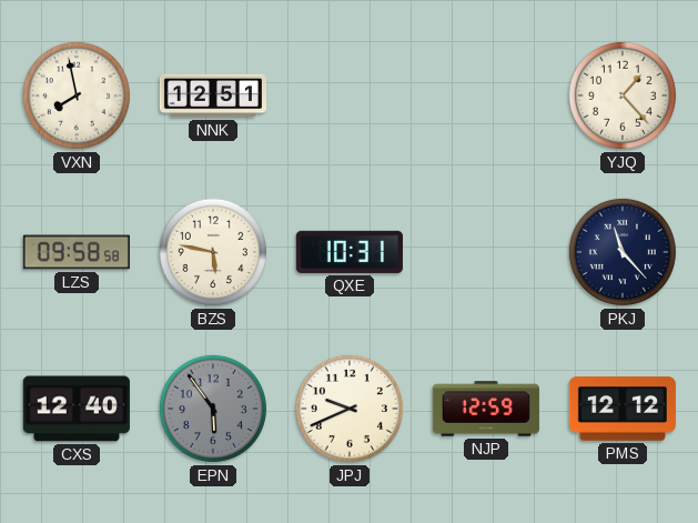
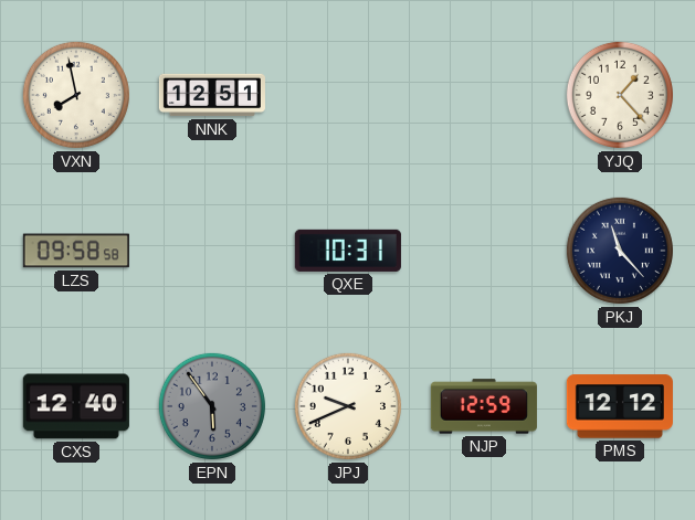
BZS: 5:47 -> none
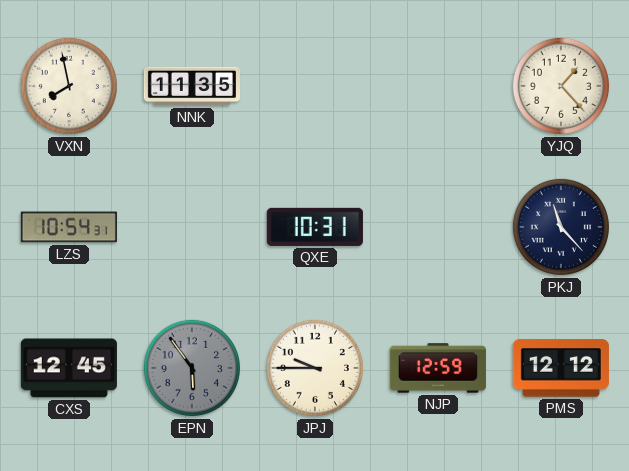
NNK: 12:51 -> 11:35
LZS: 09:58 -> 10:54
CXS: 12:40 -> 12:45
JPJ: 9:41 -> 9:45
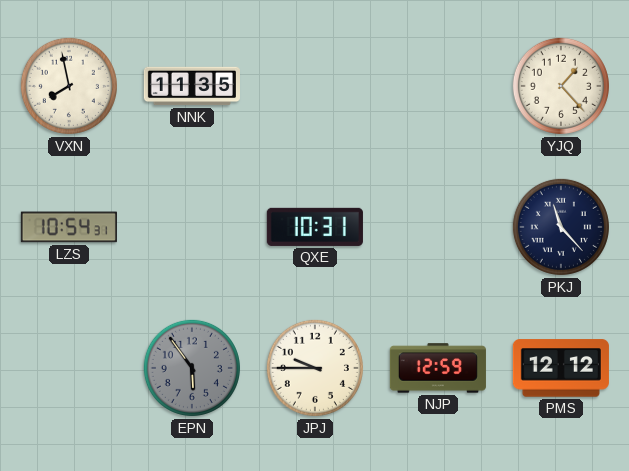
CXS: 12:45 -> none
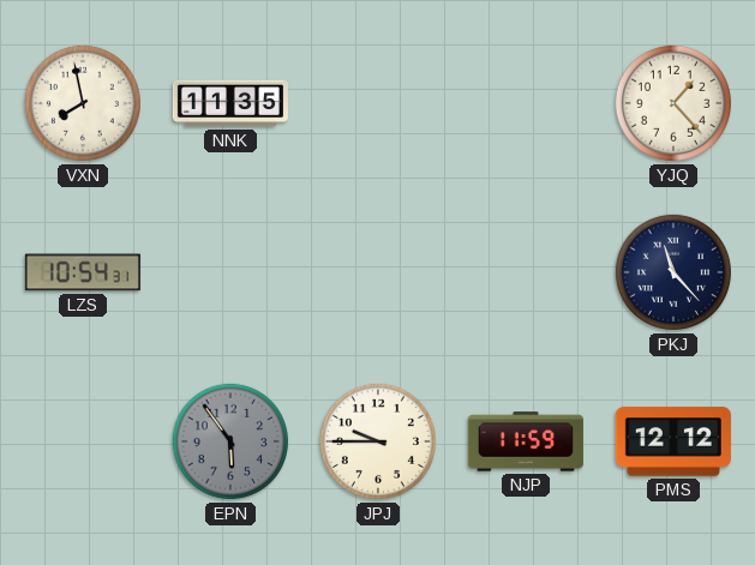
QXE: 10:31 -> none
NJP: 12:59 -> 11:59
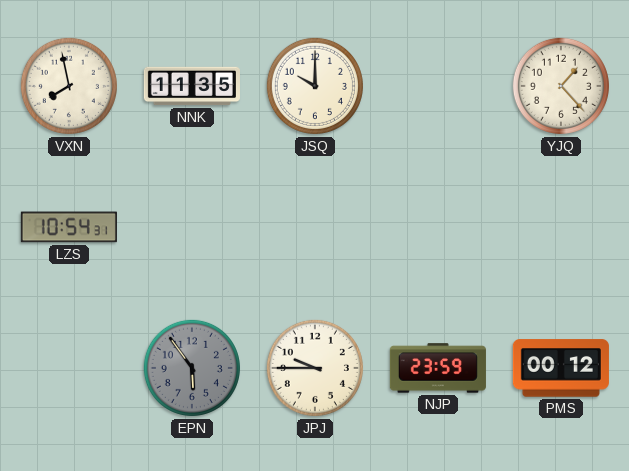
JSQ: none -> 10:00
PKJ: 11:23 -> none
NJP: 11:59 -> 23:59
PMS: 12:12 -> 00:12
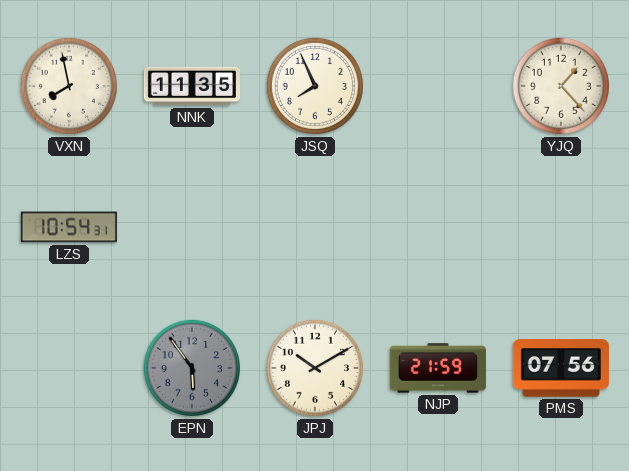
JSQ: 10:00 -> 7:56
JPJ: 9:45 -> 10:10
NJP: 23:59 -> 21:59
PMS: 00:12 -> 07:56
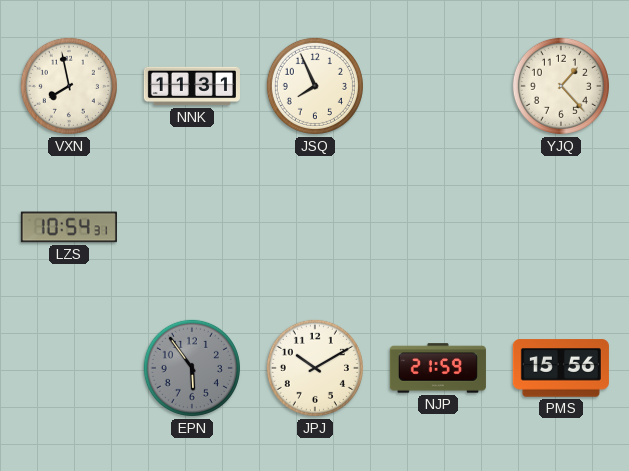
NNK: 11:35 -> 11:31
PMS: 07:56 -> 15:56
